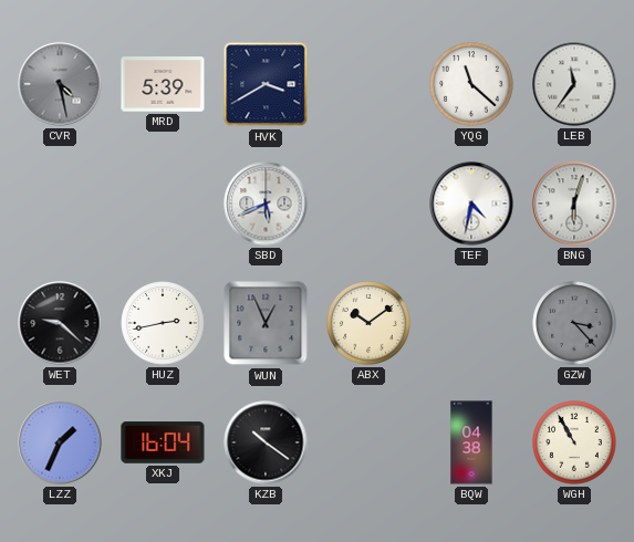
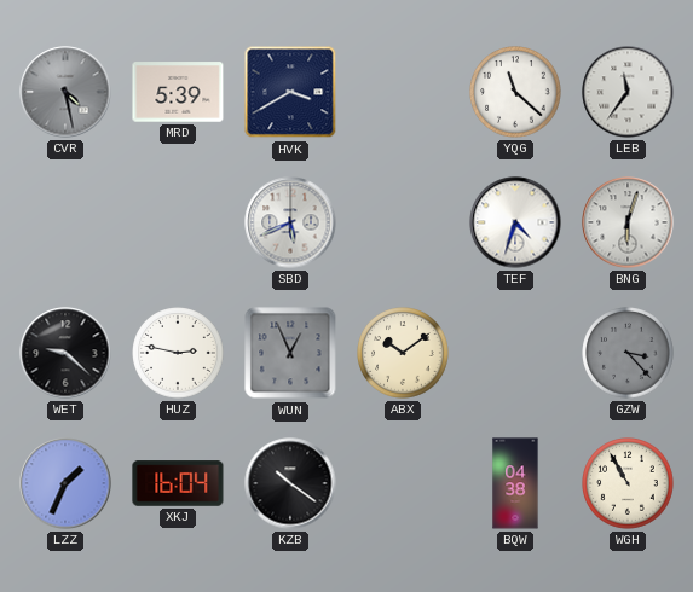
TEF: 4:32 -> 4:33
HUZ: 2:43 -> 2:47
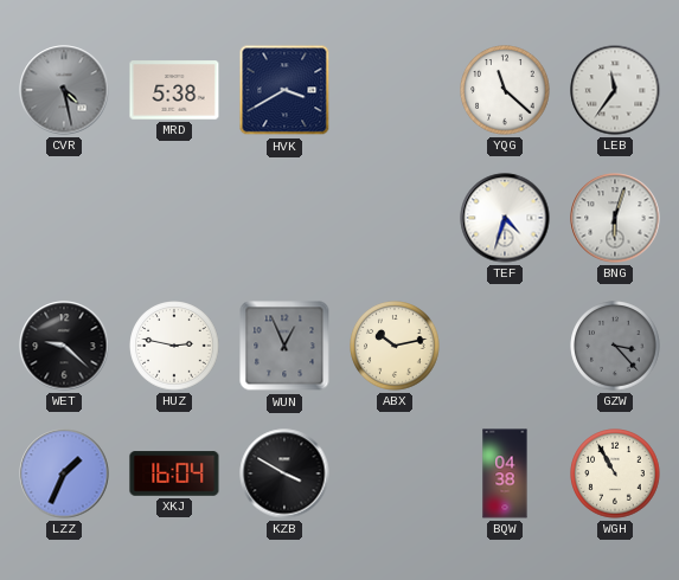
MRD: 5:39 -> 5:38
SBD: 5:41 -> none
ABX: 10:09 -> 10:13
KZB: 10:21 -> 3:50
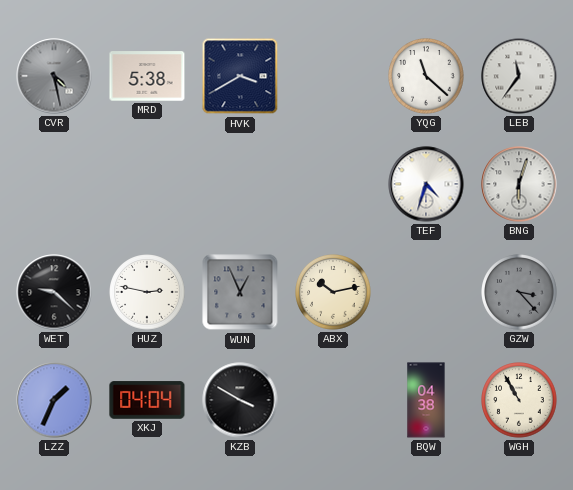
XKJ: 16:04 -> 04:04
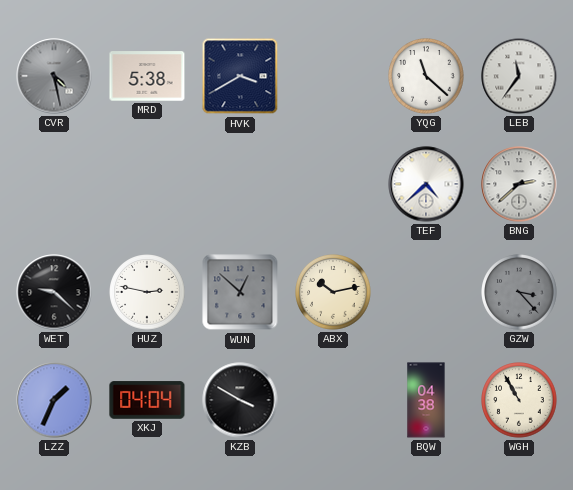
TEF: 4:33 -> 4:38
BNG: 6:03 -> 2:38
WUN: 12:56 -> 12:52
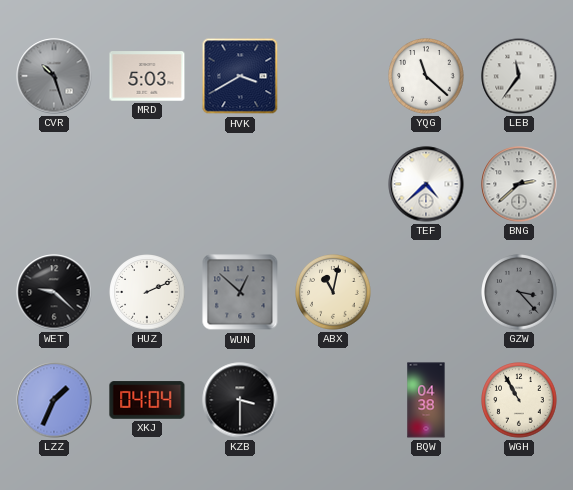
CVR: 4:28 -> 10:27
MRD: 5:38 -> 5:03
HUZ: 2:47 -> 2:11
ABX: 10:13 -> 11:02
KZB: 3:50 -> 3:30
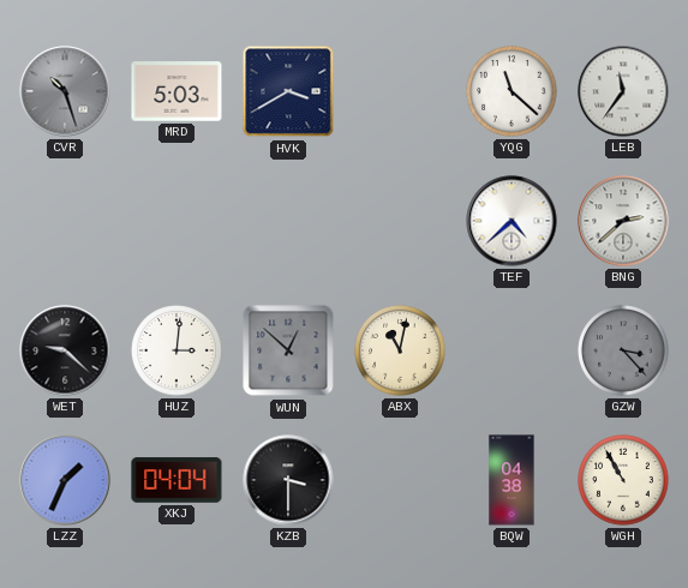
HUZ: 2:11 -> 3:01
